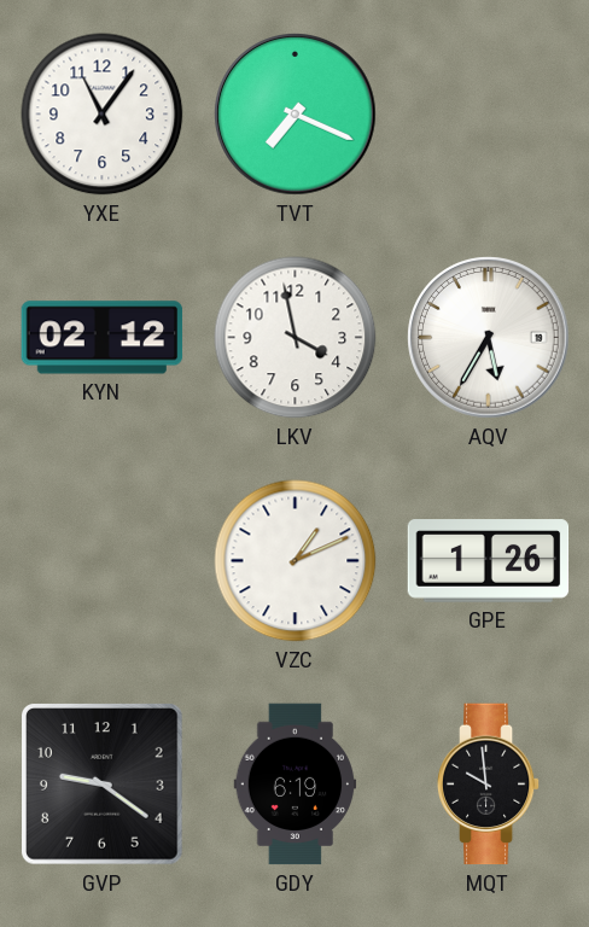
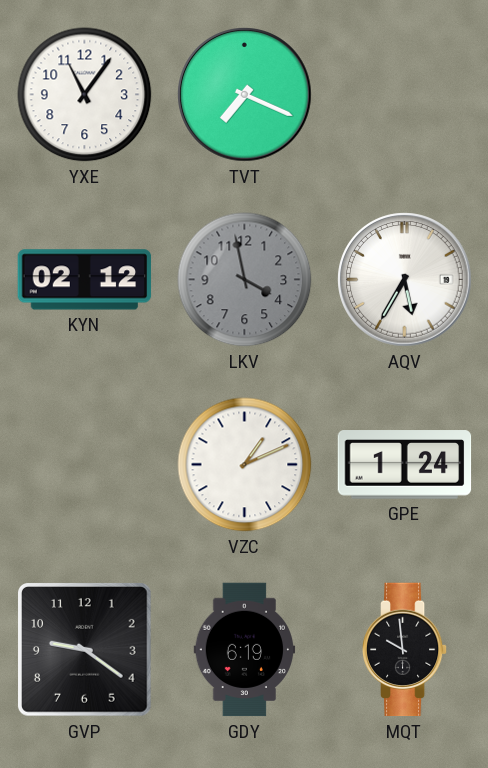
LKV dial: white -> grey
GPE: 1:26 -> 1:24
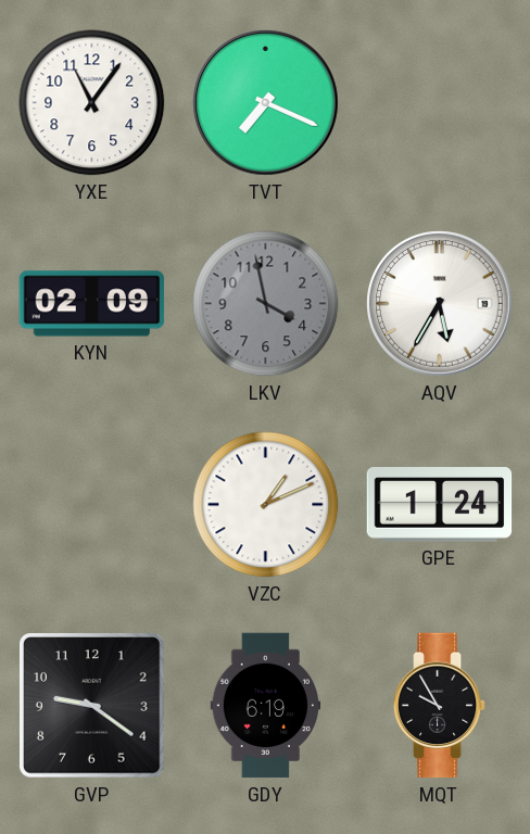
KYN: 02:12 -> 02:09
MQT: 9:59 -> 9:55
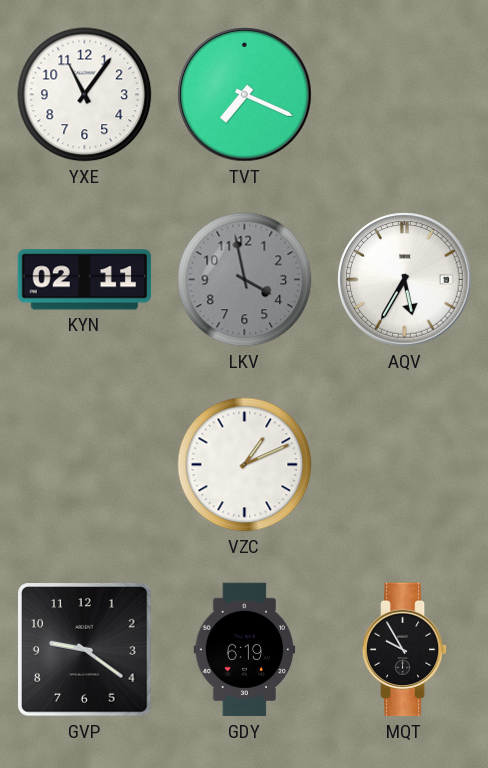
KYN: 02:09 -> 02:11
GPE: 1:24 -> none
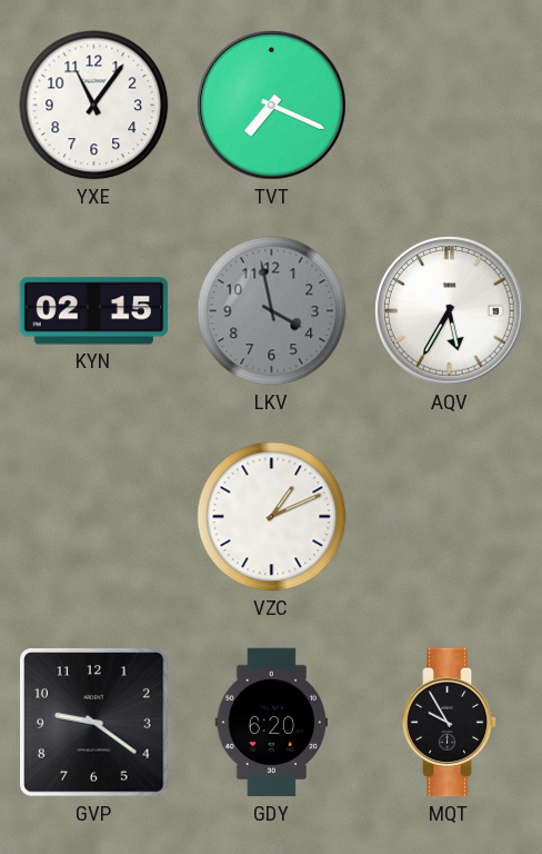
KYN: 02:11 -> 02:15
GDY: 6:19 -> 6:20
